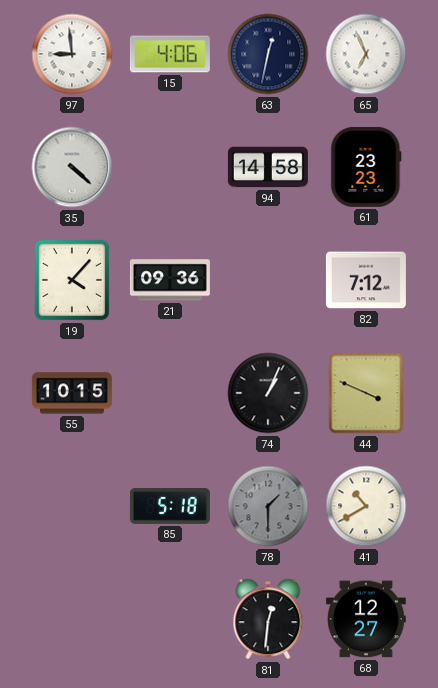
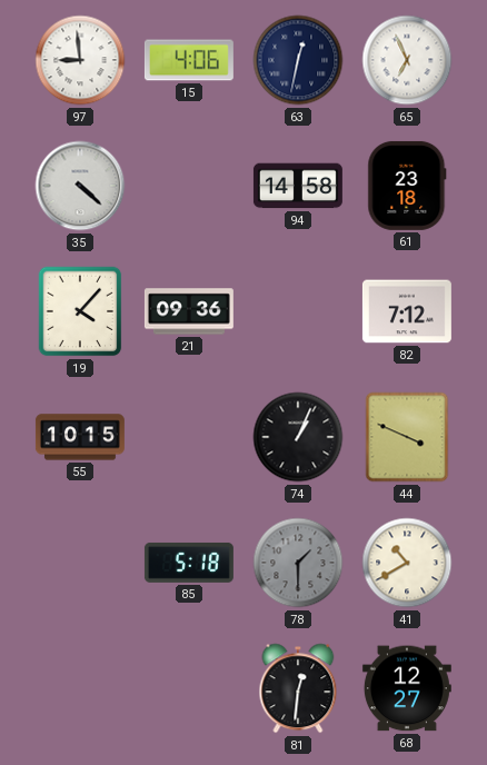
61: 23:23 -> 23:18
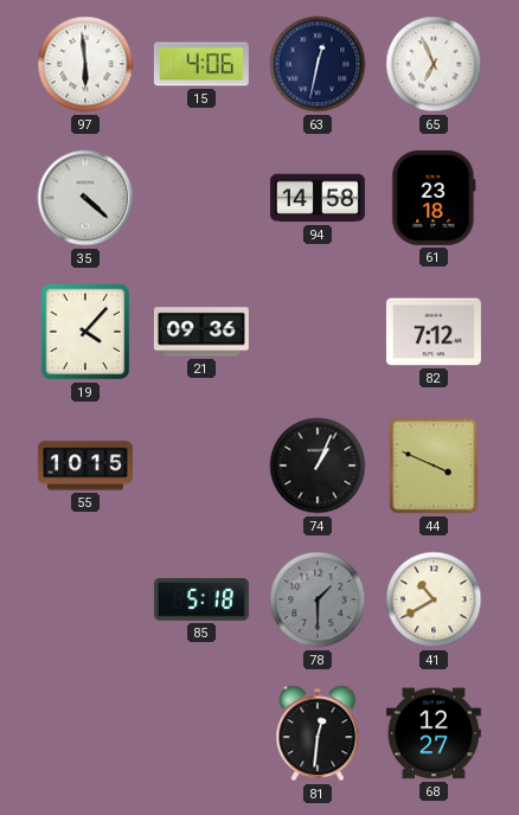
97: 8:59 -> 5:59
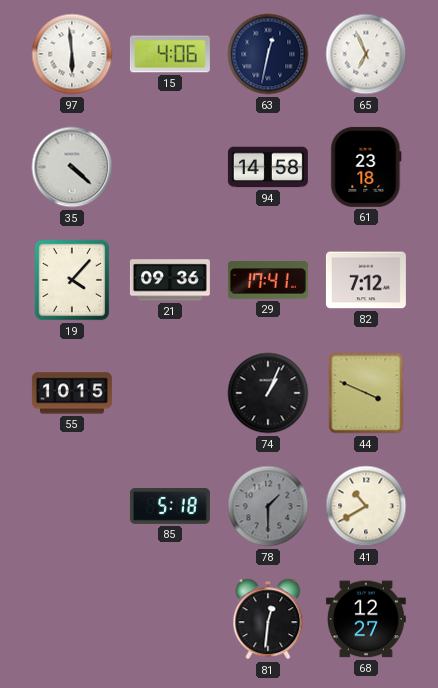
29: none -> 17:41
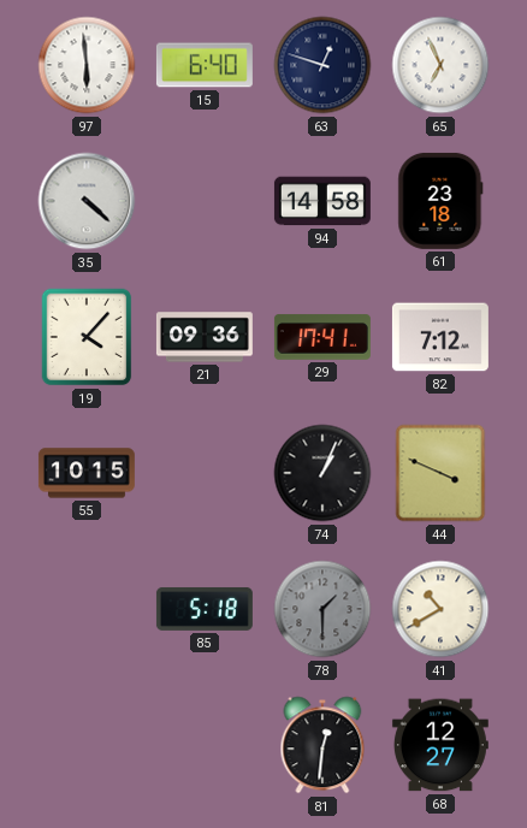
15: 4:06 -> 6:40
63: 12:32 -> 12:48
